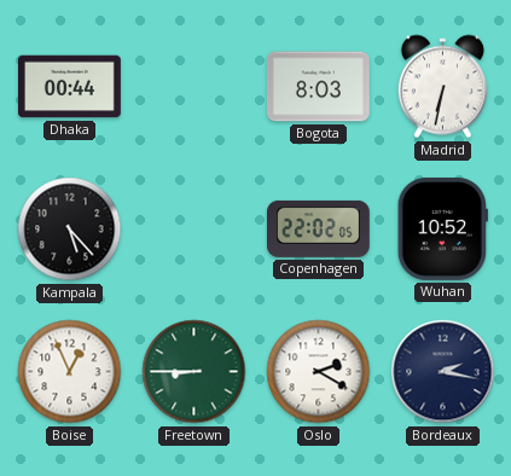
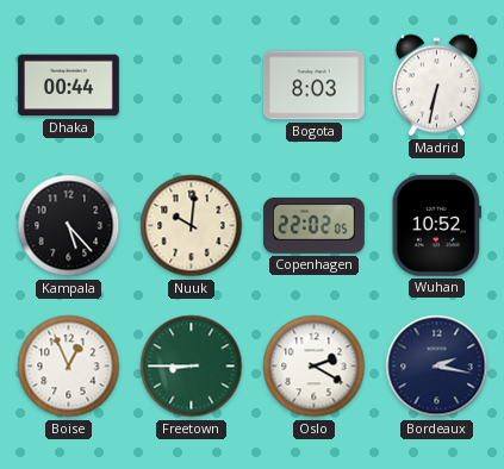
Nuuk: none -> 10:01
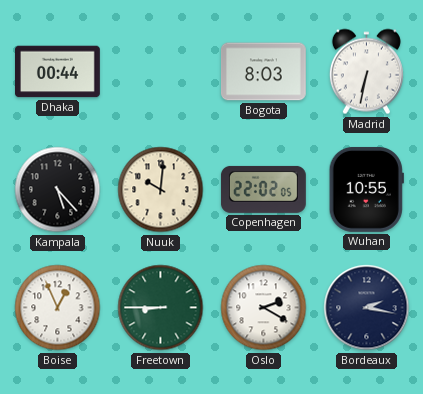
Wuhan: 10:52 -> 10:55
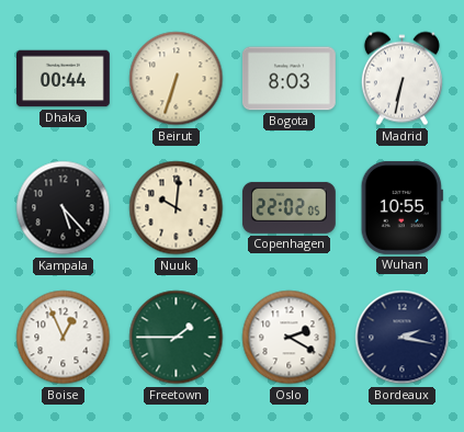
Beirut: none -> 6:33
Freetown: 8:45 -> 1:45
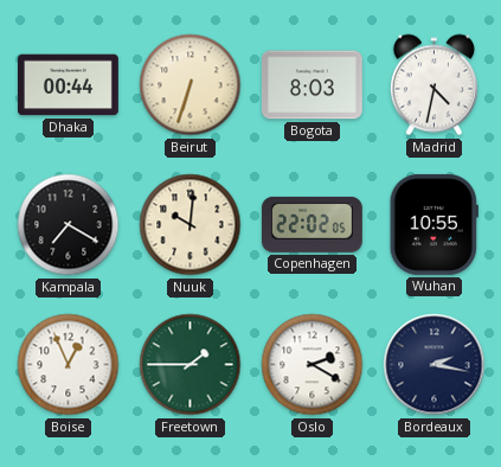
Madrid: 6:32 -> 4:32
Kampala: 5:23 -> 7:20
